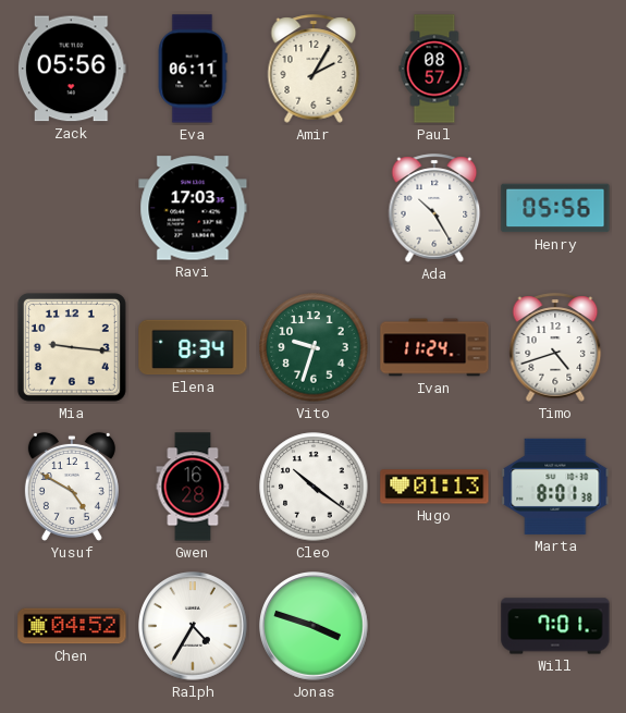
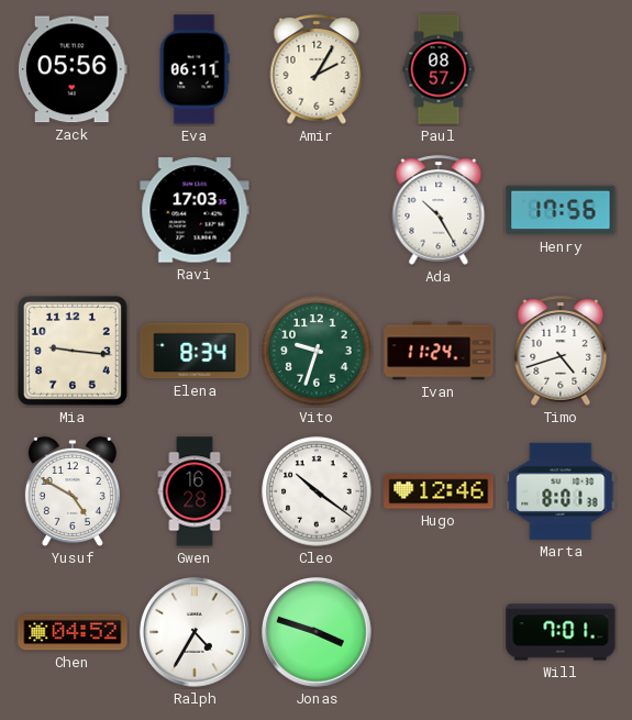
Henry: 05:56 -> 17:56
Hugo: 01:13 -> 12:46
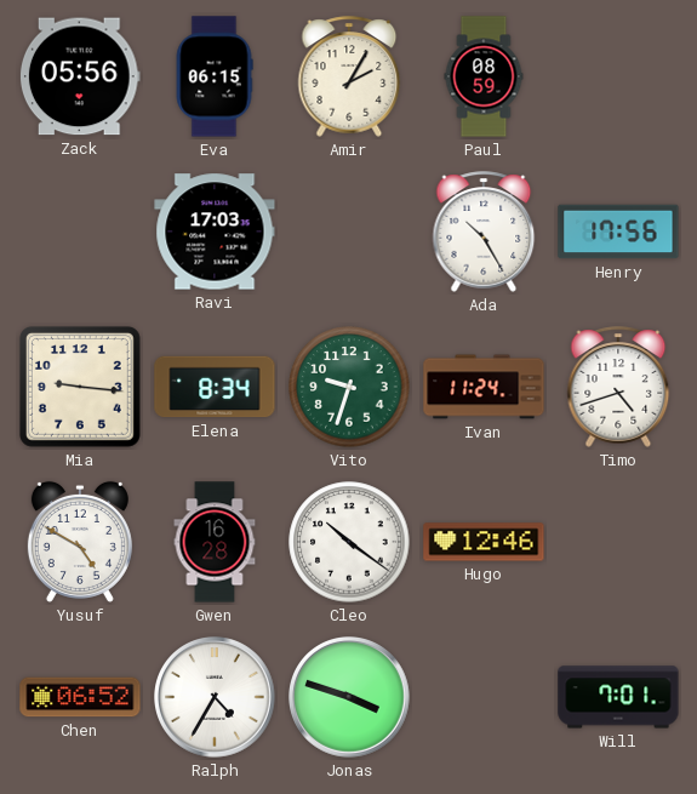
Eva: 06:11 -> 06:15
Paul: 08:57 -> 08:59
Marta: 8:01 -> none
Chen: 04:52 -> 06:52
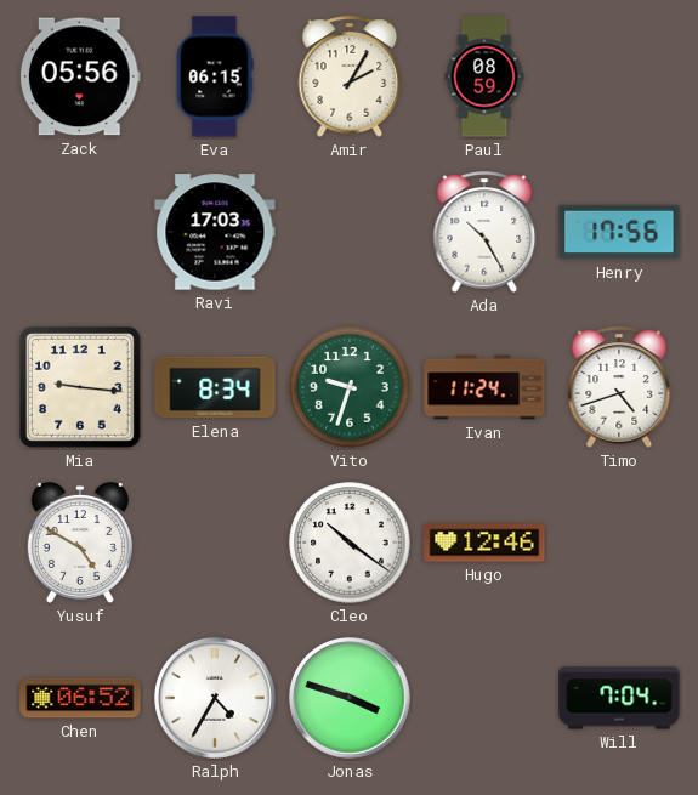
Gwen: 16:28 -> none
Will: 7:01 -> 7:04
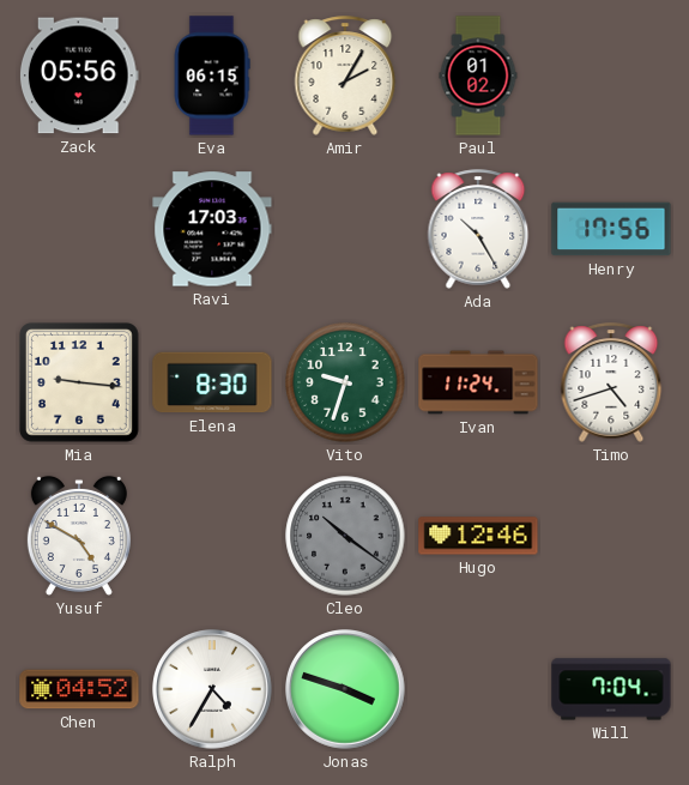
Paul: 08:59 -> 01:02
Elena: 8:34 -> 8:30
Cleo dial: white -> grey
Chen: 06:52 -> 04:52
